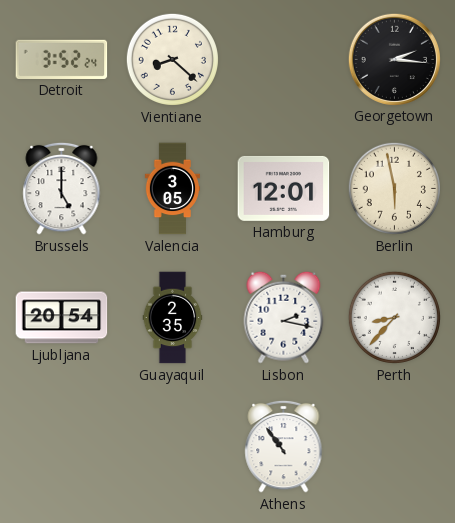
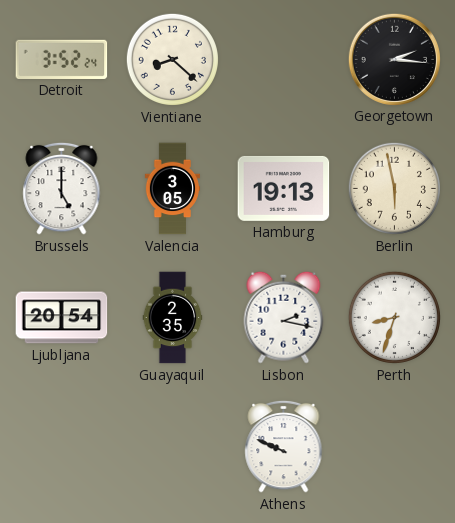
Hamburg: 12:01 -> 19:13
Perth: 8:37 -> 8:33
Athens: 10:54 -> 9:49
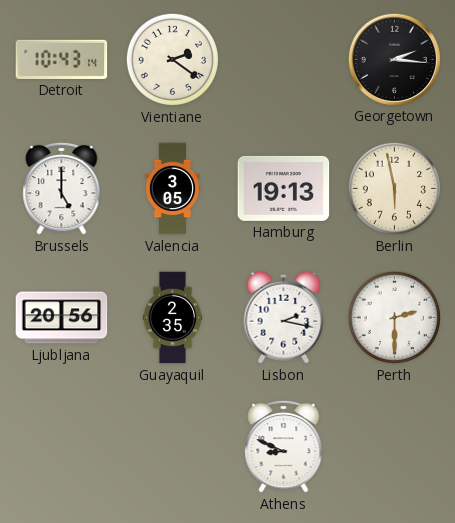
Detroit: 3:52 -> 10:43
Vientiane: 8:22 -> 2:21
Ljubljana: 20:54 -> 20:56
Perth: 8:33 -> 2:30
Athens: 9:49 -> 8:49
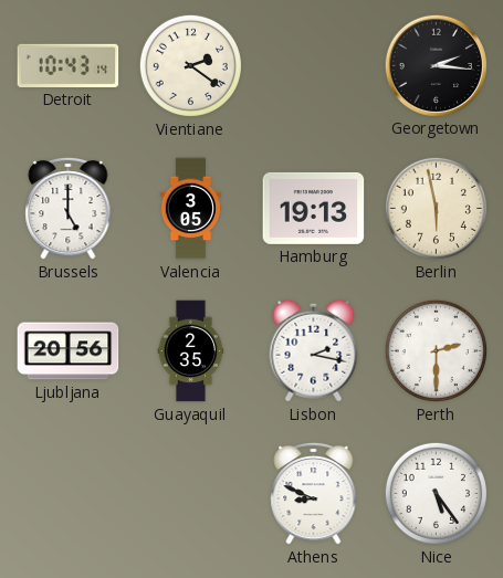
Nice: none -> 5:24
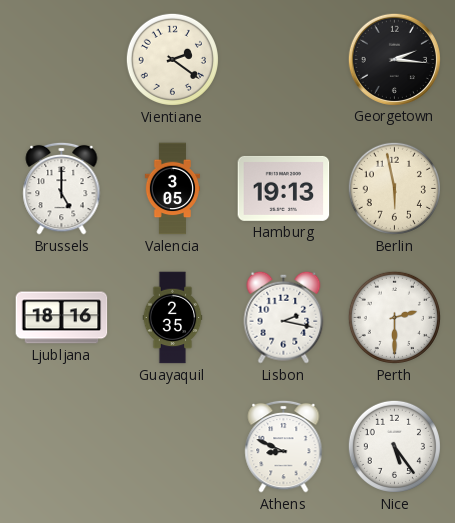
Detroit: 10:43 -> none
Ljubljana: 20:56 -> 18:16
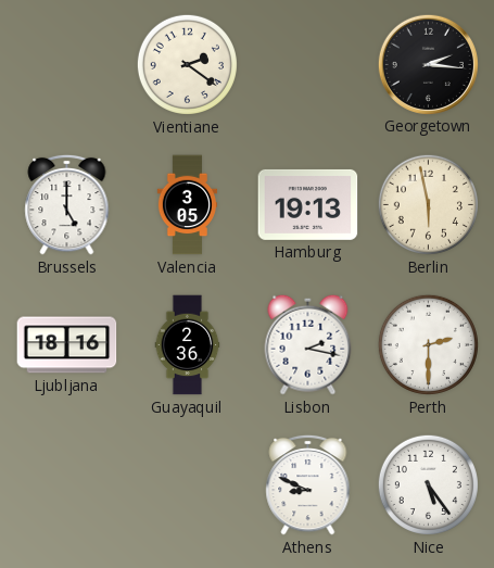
Guayaquil: 2:35 -> 2:36
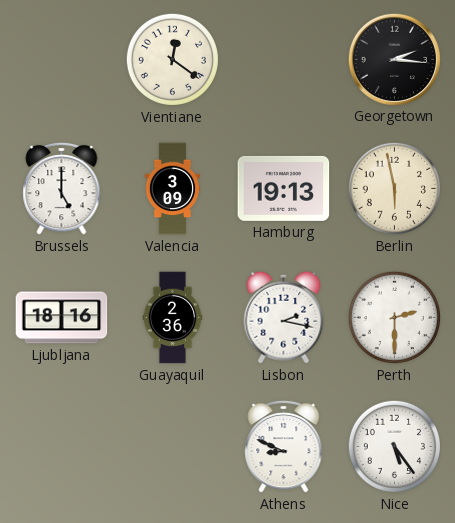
Vientiane: 2:21 -> 12:21
Valencia: 3:05 -> 3:09
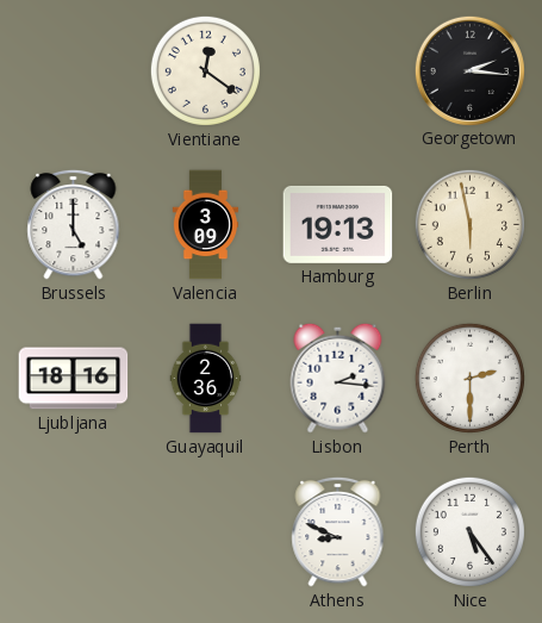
Lisbon: 2:17 -> 2:16
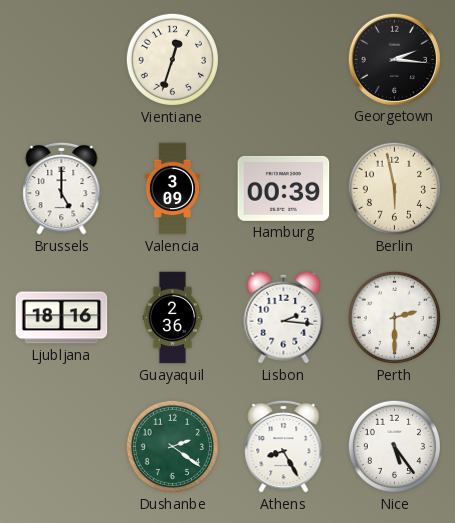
Vientiane: 12:21 -> 12:33
Hamburg: 19:13 -> 00:39
Dushanbe: none -> 2:21
Athens: 8:49 -> 8:25
